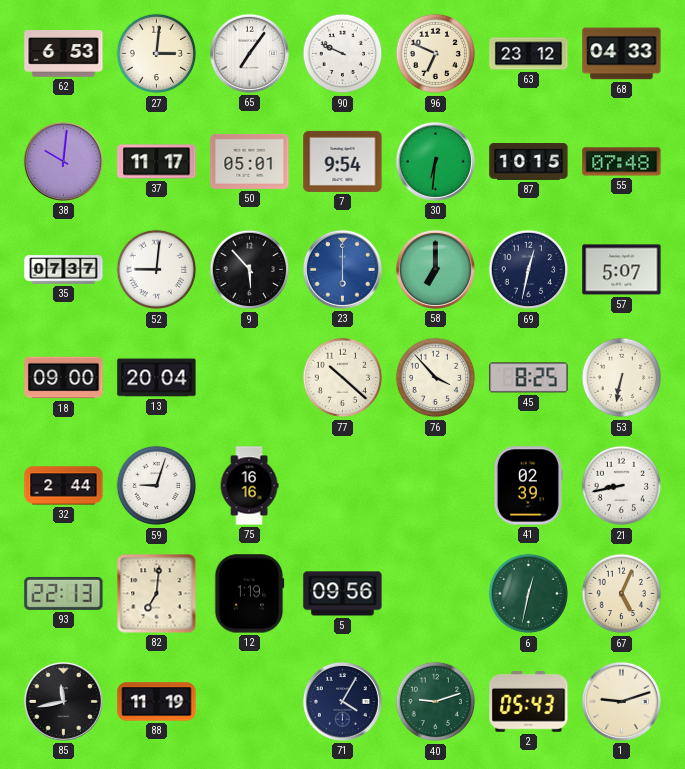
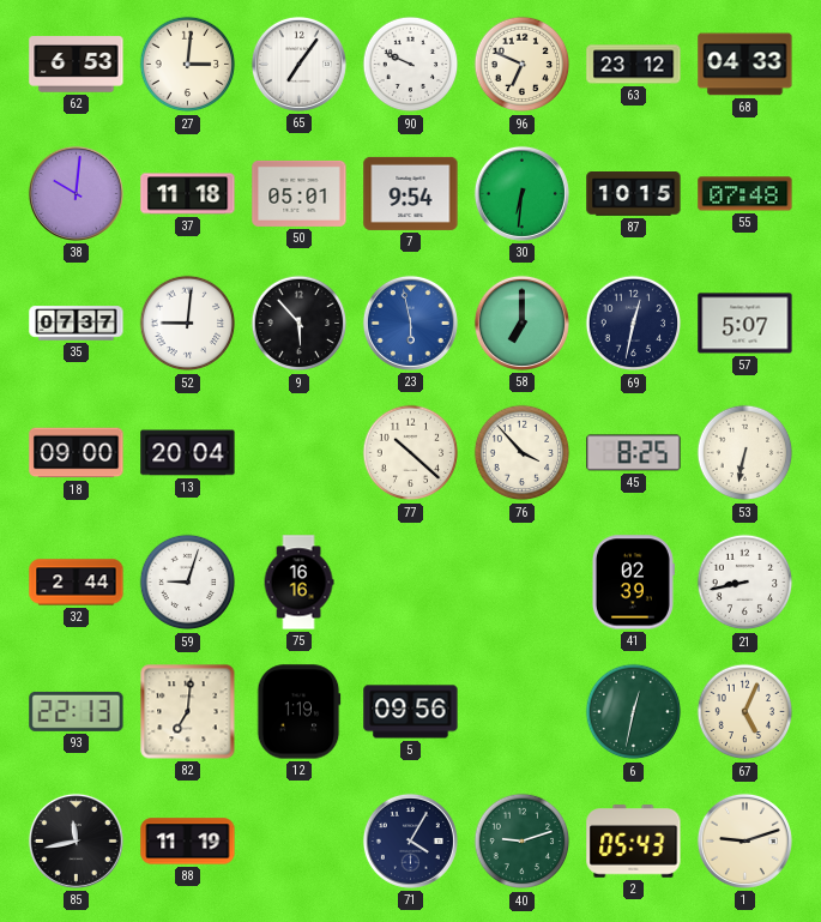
37: 11:17 -> 11:18
23: 6:00 -> 5:58
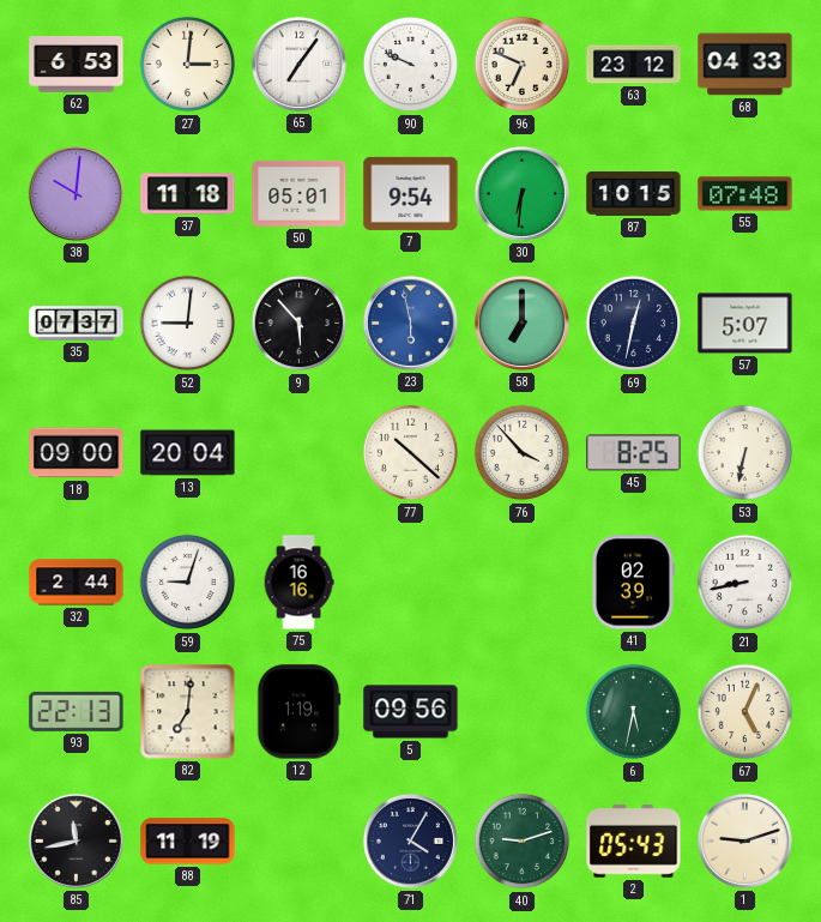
6: 12:32 -> 5:32
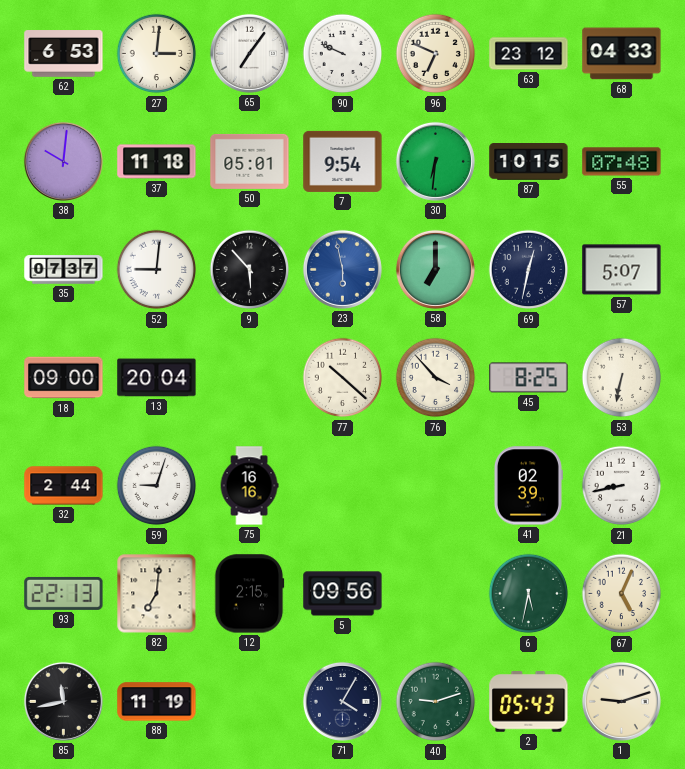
12: 1:19 -> 2:15
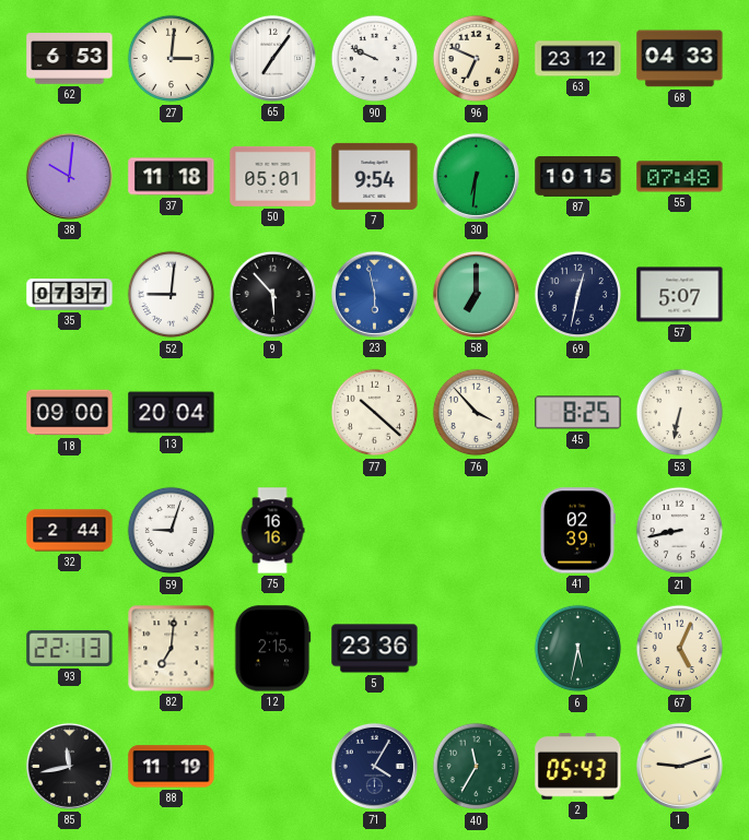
5: 09:56 -> 23:36
40: 9:12 -> 11:35
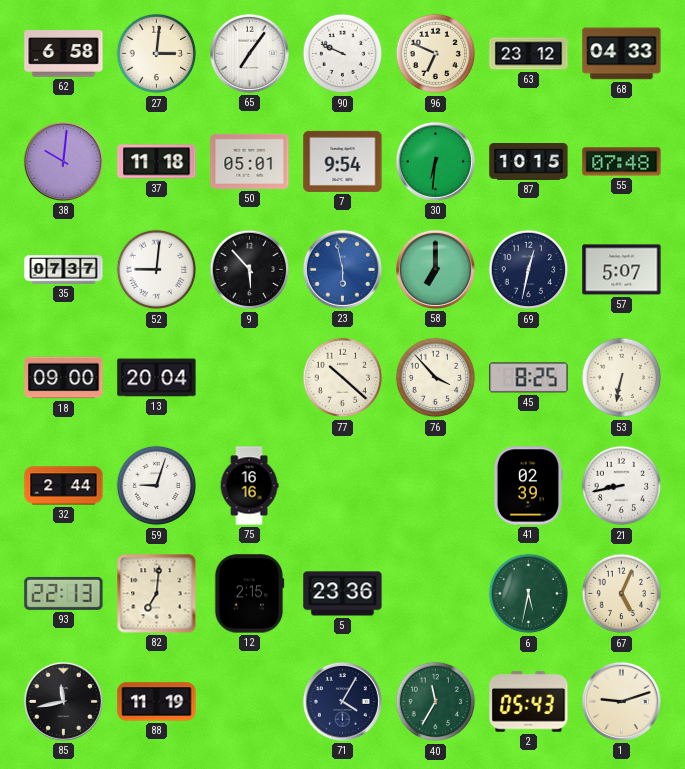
62: 6:53 -> 6:58
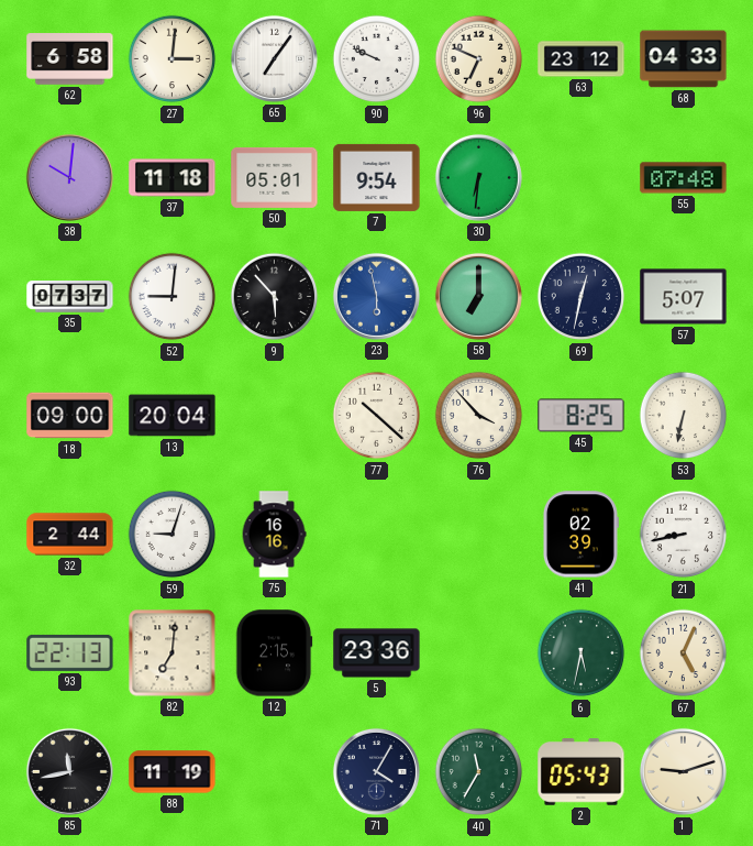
87: 10:15 -> none
